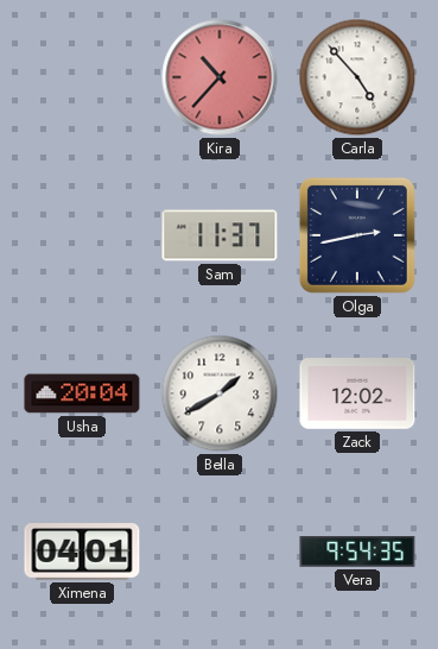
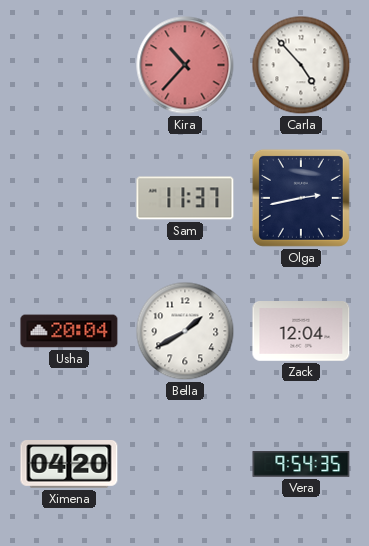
Zack: 12:02 -> 12:04
Ximena: 04:01 -> 04:20
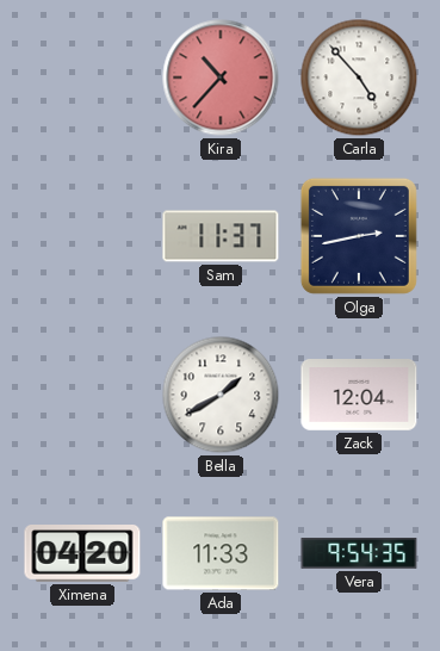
Usha: 20:04 -> none
Ada: none -> 11:33
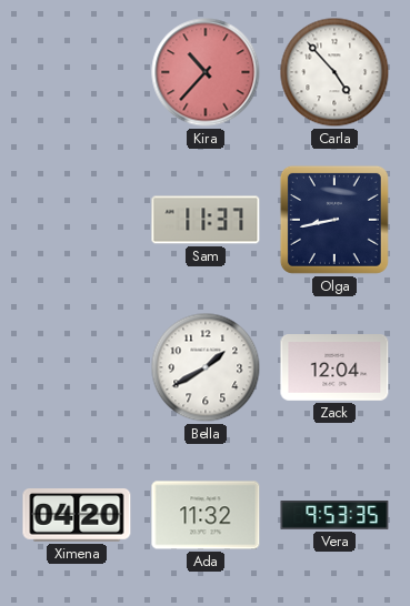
Olga: 2:43 -> 8:43
Ada: 11:33 -> 11:32
Vera: 9:54 -> 9:53
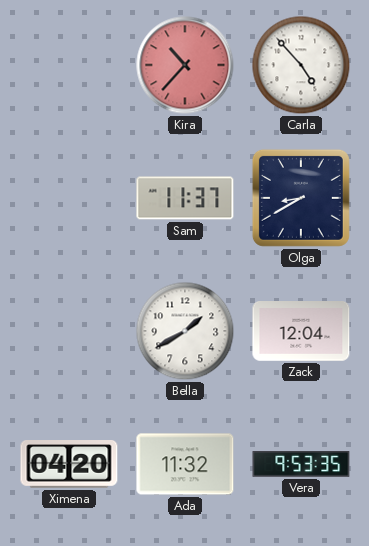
Olga: 8:43 -> 8:40
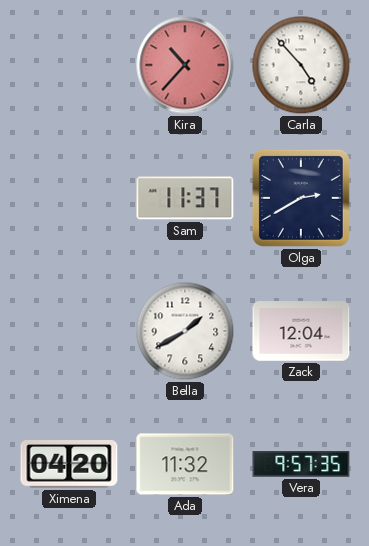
Olga: 8:40 -> 2:40
Vera: 9:53 -> 9:57
